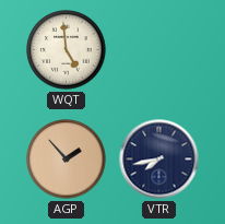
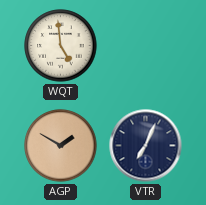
AGP: 1:53 -> 1:50
VTR: 7:43 -> 7:04
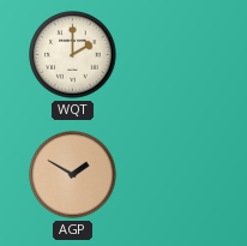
WQT: 4:59 -> 2:00
VTR: 7:04 -> none
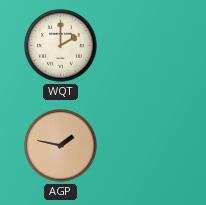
AGP: 1:50 -> 1:47
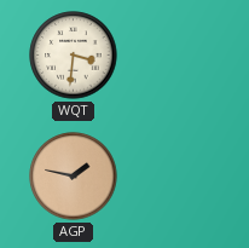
WQT: 2:00 -> 3:31
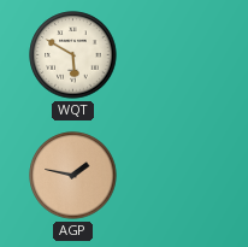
WQT: 3:31 -> 5:50
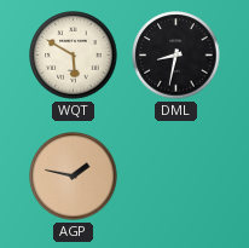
DML: none -> 8:32
